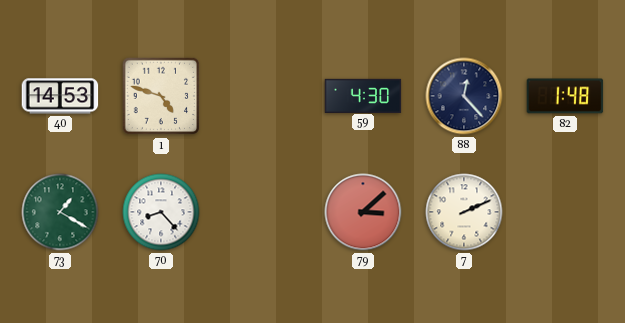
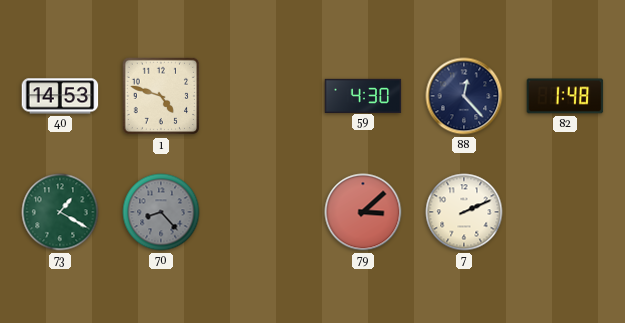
70 dial: white -> grey
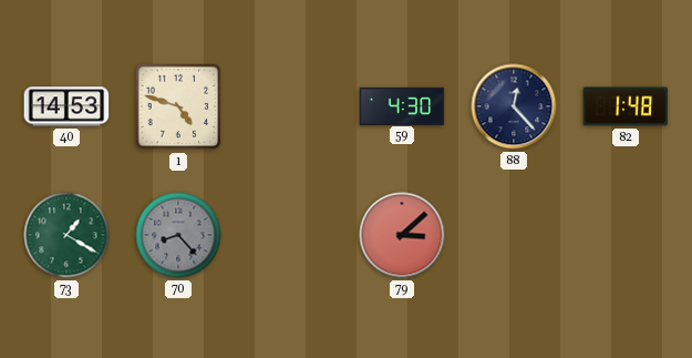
7: 2:11 -> none
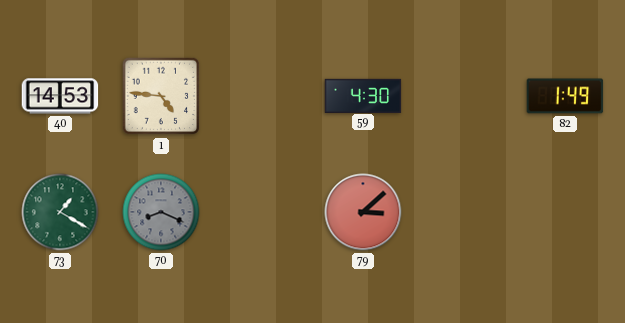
1: 4:48 -> 4:46
88: 12:23 -> none
82: 1:48 -> 1:49
70: 8:23 -> 8:19
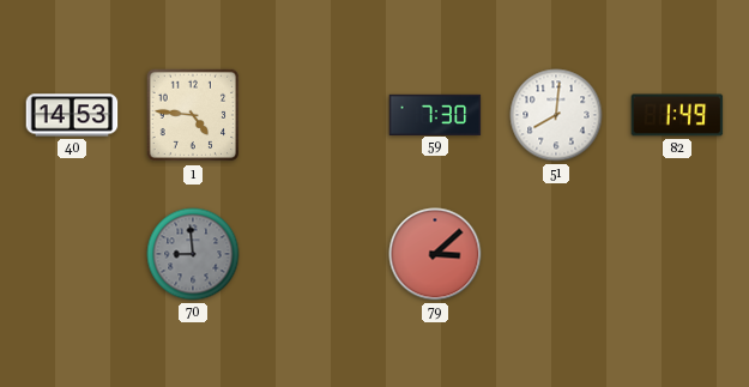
59: 4:30 -> 7:30
51: none -> 8:01
73: 1:20 -> none
70: 8:19 -> 8:59
